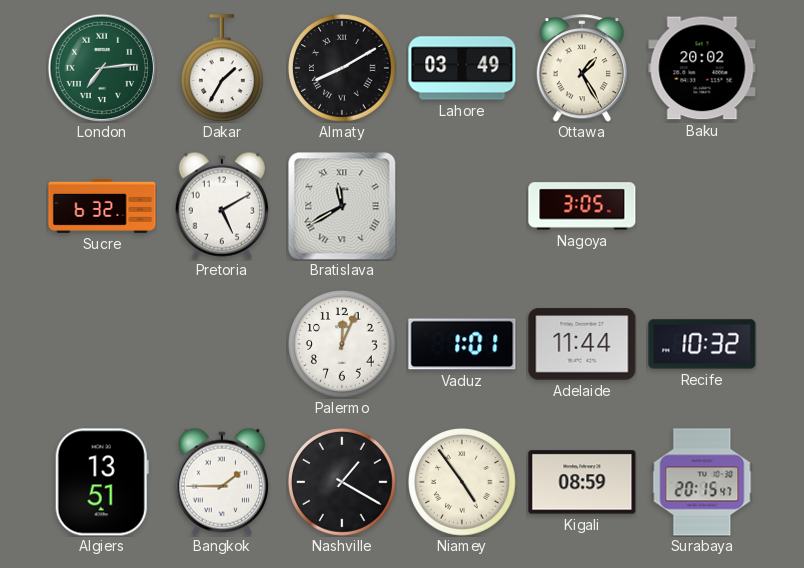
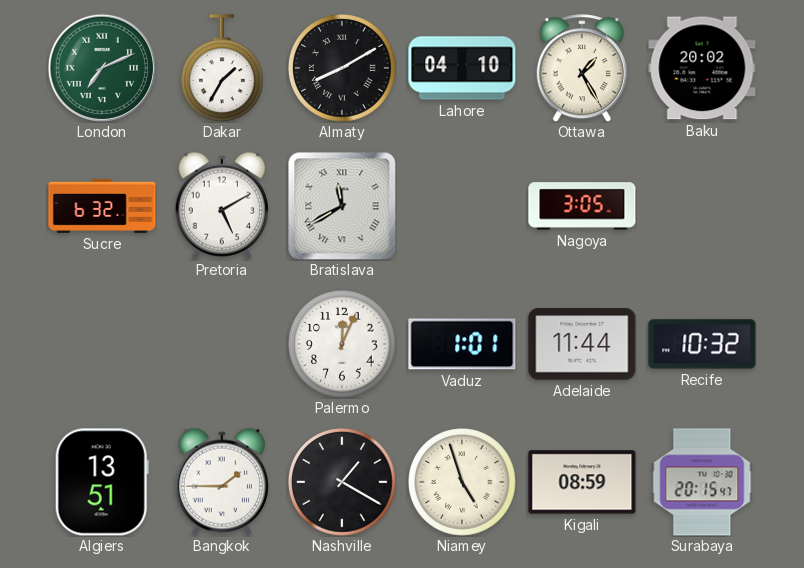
London: 7:14 -> 7:11
Lahore: 03:49 -> 04:10
Niamey: 4:54 -> 4:57
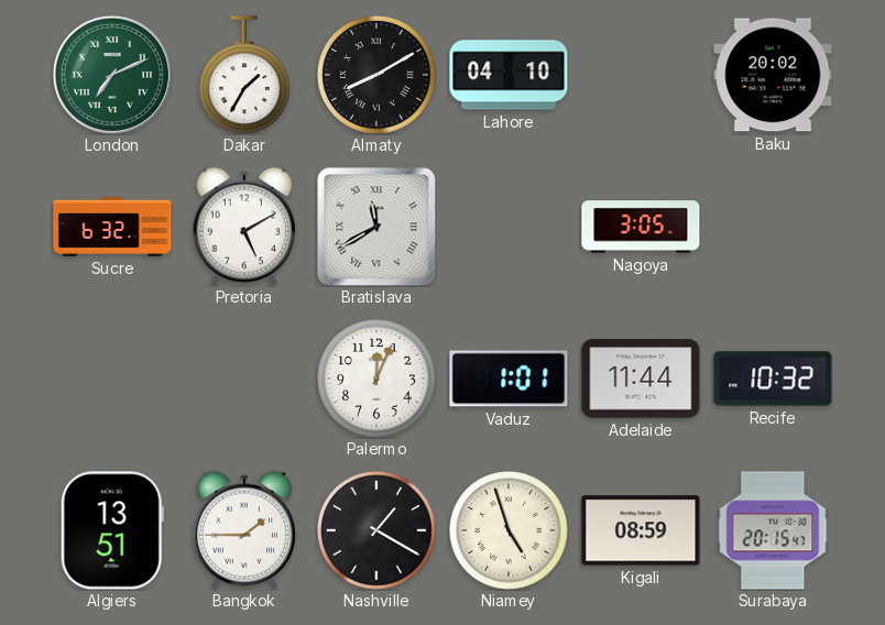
Ottawa: 1:25 -> none
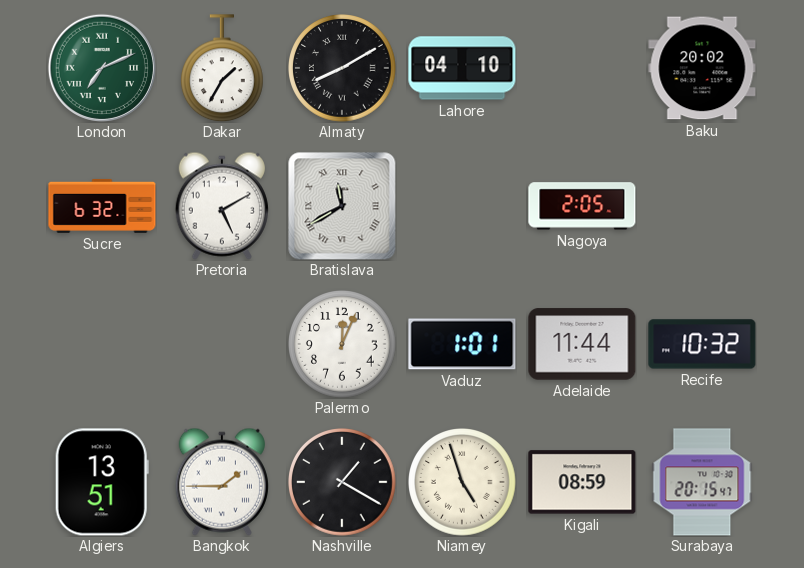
Nagoya: 3:05 -> 2:05
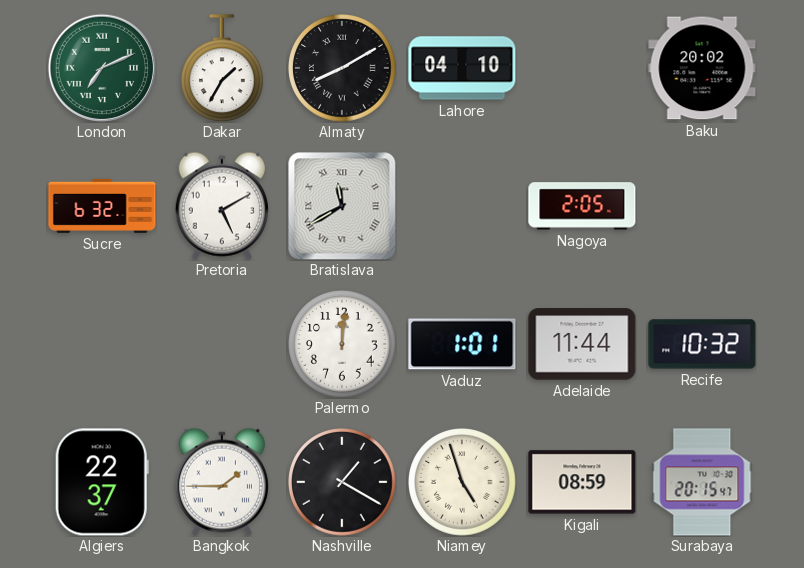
Palermo: 12:04 -> 12:01
Algiers: 13:51 -> 22:37
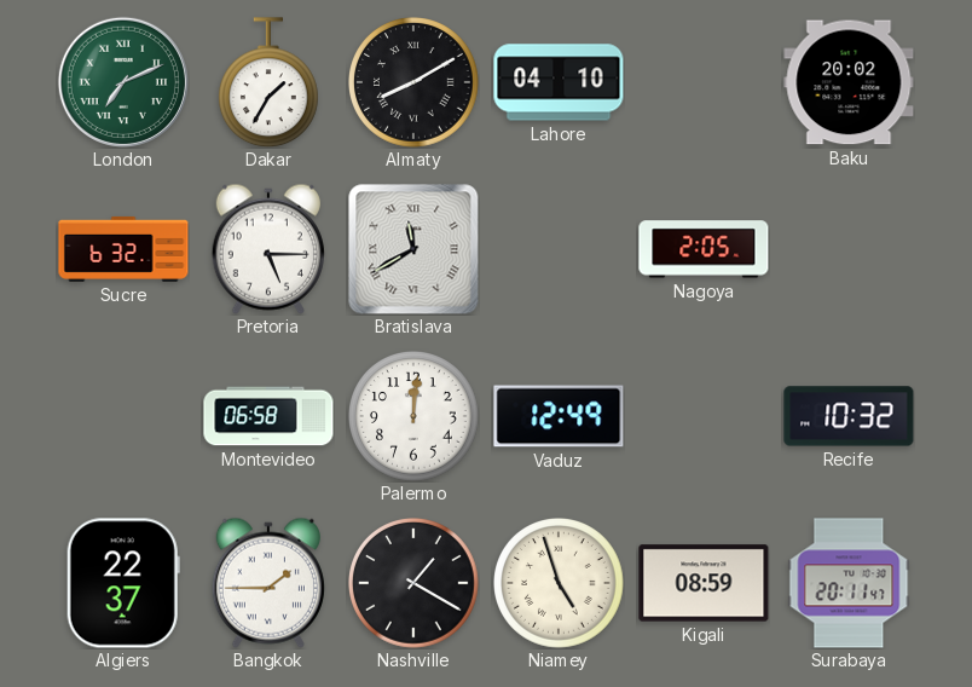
Pretoria: 5:10 -> 5:15
Montevideo: none -> 06:58
Vaduz: 1:01 -> 12:49
Adelaide: 11:44 -> none
Surabaya: 20:15 -> 20:11
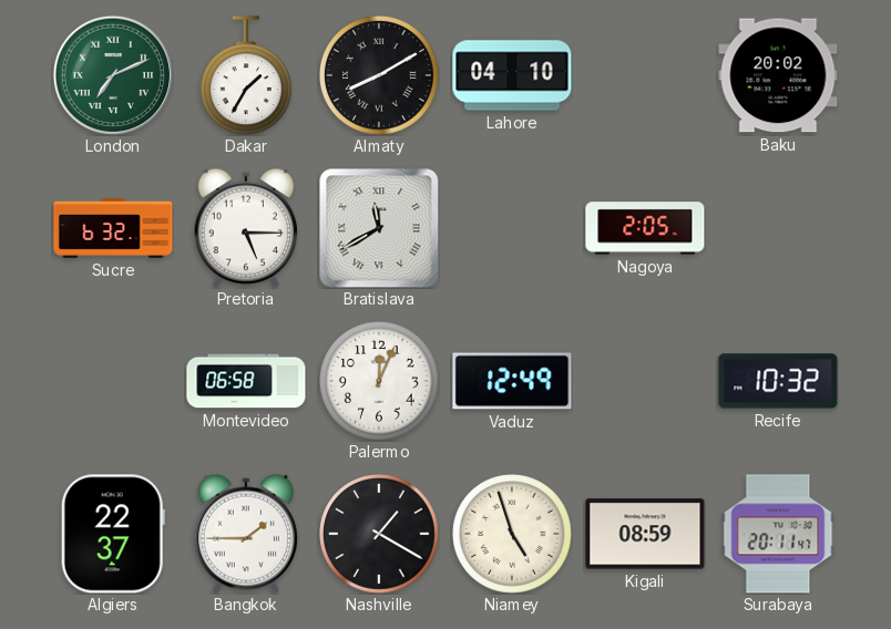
Palermo: 12:01 -> 12:04
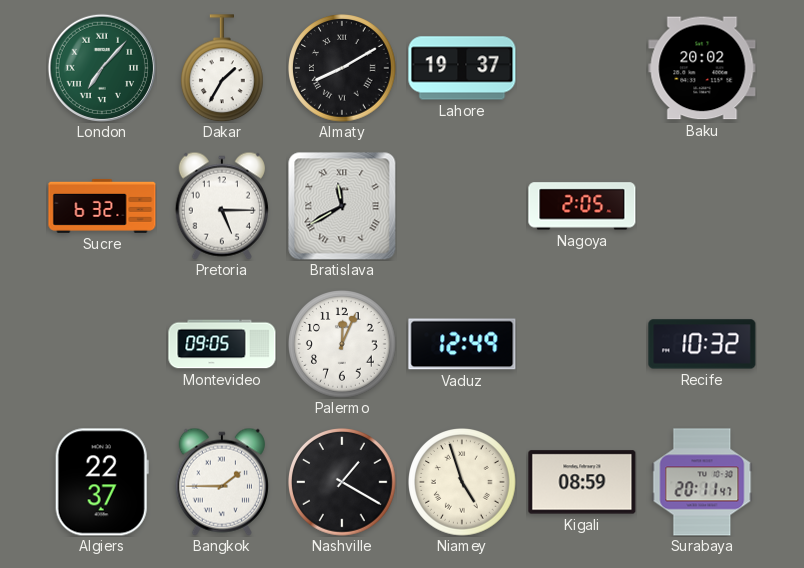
London: 7:11 -> 7:07
Lahore: 04:10 -> 19:37
Montevideo: 06:58 -> 09:05
